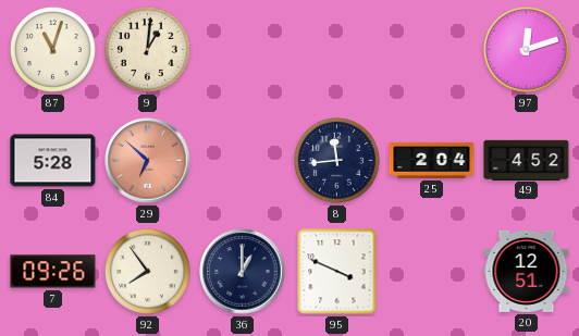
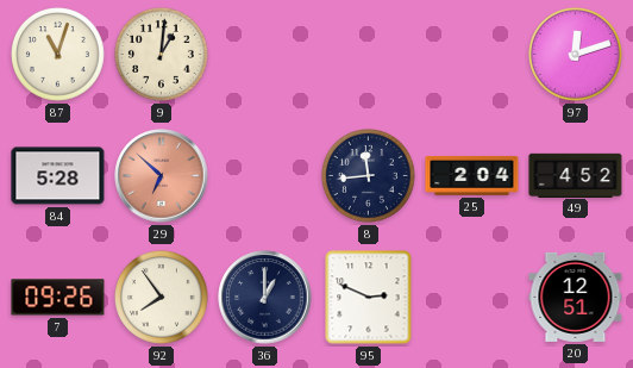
95: 3:49 -> 2:49
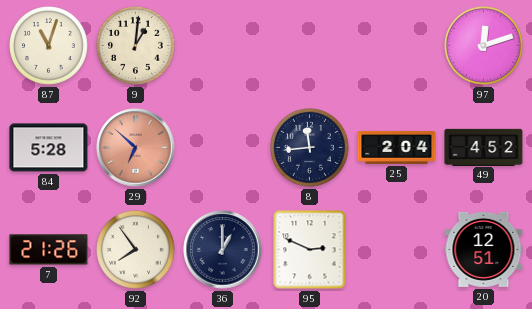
7: 09:26 -> 21:26
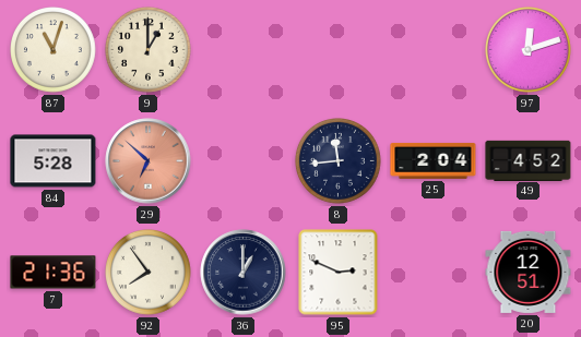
9: 1:01 -> 1:00
7: 21:26 -> 21:36
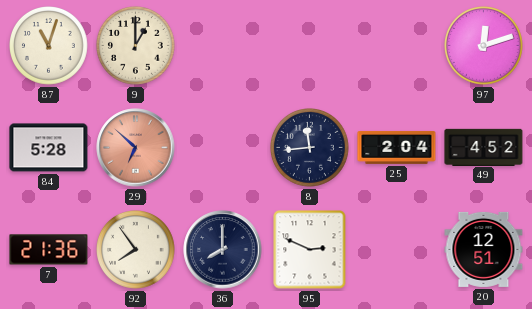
36: 1:00 -> 8:00
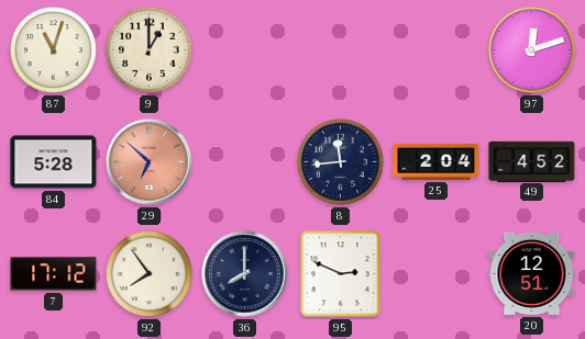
7: 21:36 -> 17:12
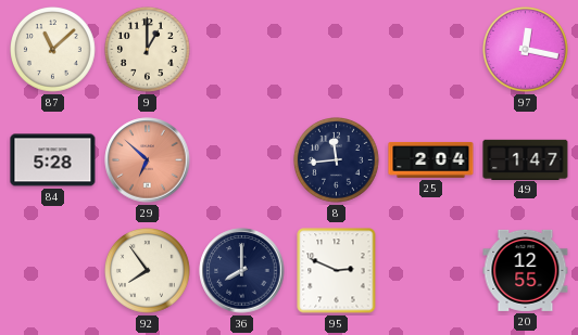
87: 11:03 -> 11:08
97: 12:12 -> 12:17
49: 4:52 -> 1:47
7: 17:12 -> none
20: 12:51 -> 12:55
